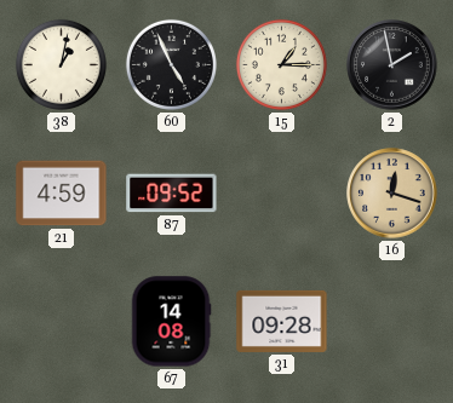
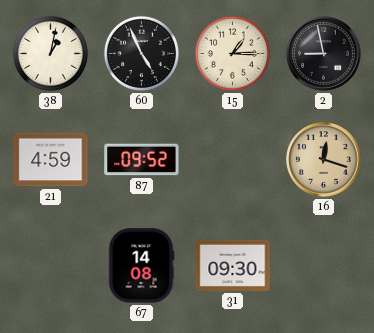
2: 1:58 -> 8:58
31: 09:28 -> 09:30
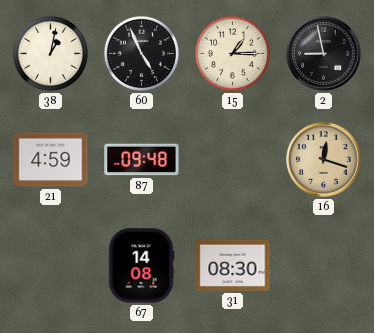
87: 09:52 -> 09:48
31: 09:30 -> 08:30
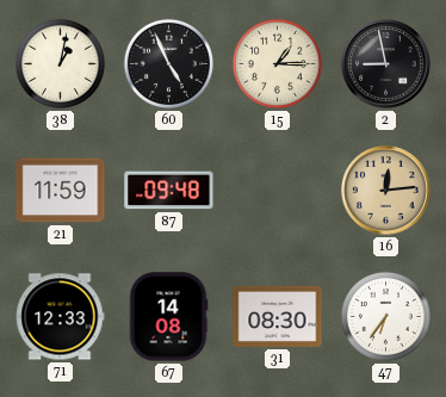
21: 4:59 -> 11:59
16: 12:18 -> 12:14
71: none -> 12:33
47: none -> 6:36
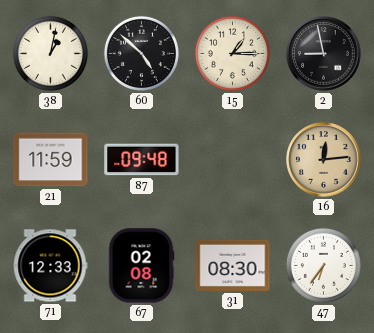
60: 4:56 -> 4:52
67: 14:08 -> 02:08
